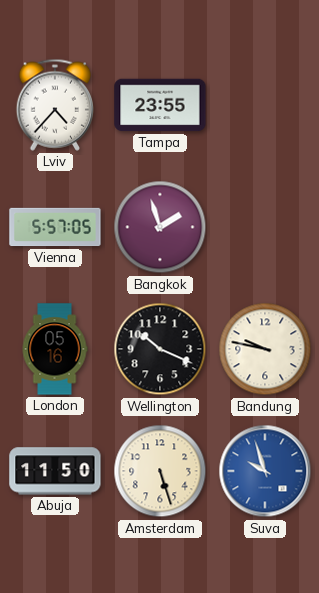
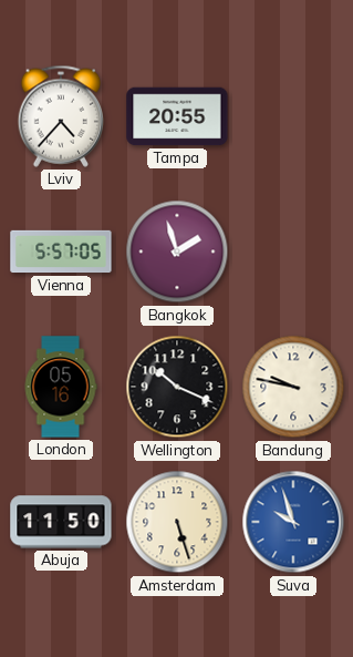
Tampa: 23:55 -> 20:55
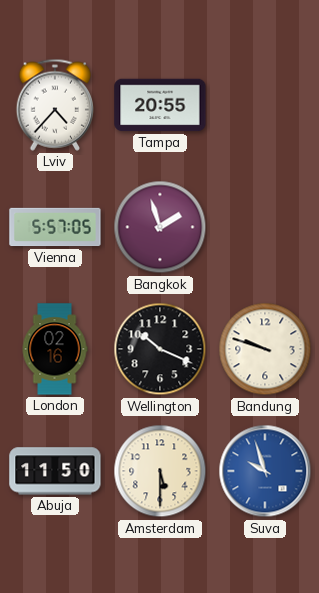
London: 05:16 -> 02:16
Bandung: 9:47 -> 9:48
Amsterdam: 5:27 -> 5:30
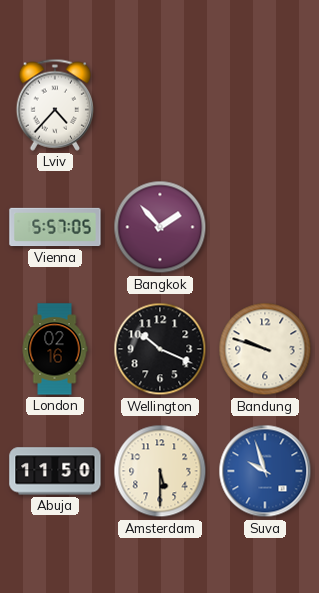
Tampa: 20:55 -> none
Bangkok: 1:57 -> 1:53
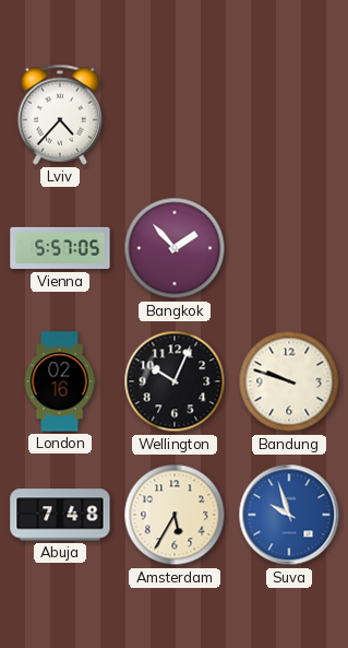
Wellington: 10:19 -> 10:04
Abuja: 11:50 -> 7:48
Amsterdam: 5:30 -> 5:35
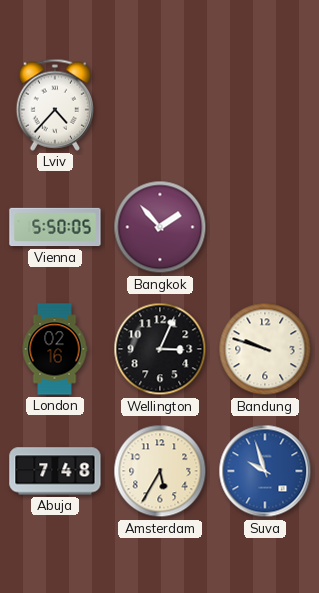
Vienna: 5:57 -> 5:50
Wellington: 10:04 -> 3:04
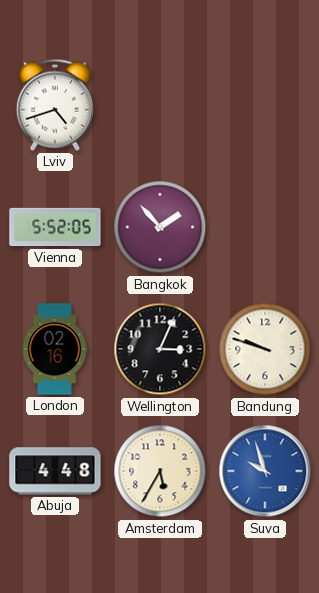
Lviv: 4:37 -> 4:42
Vienna: 5:50 -> 5:52
Abuja: 7:48 -> 4:48
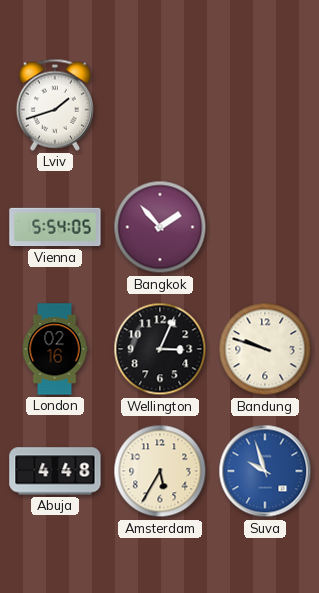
Lviv: 4:42 -> 1:42
Vienna: 5:52 -> 5:54
